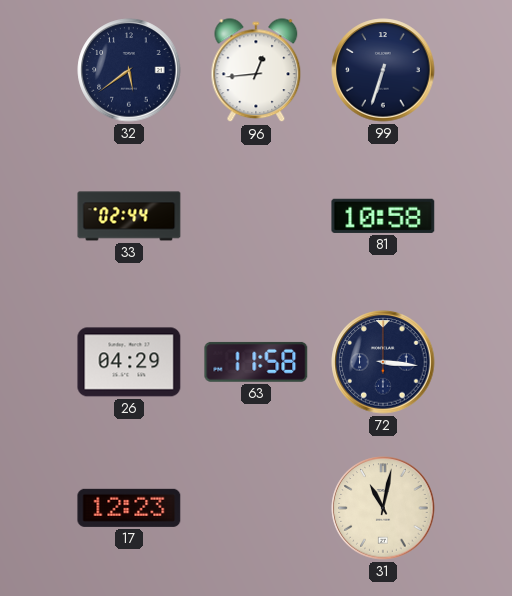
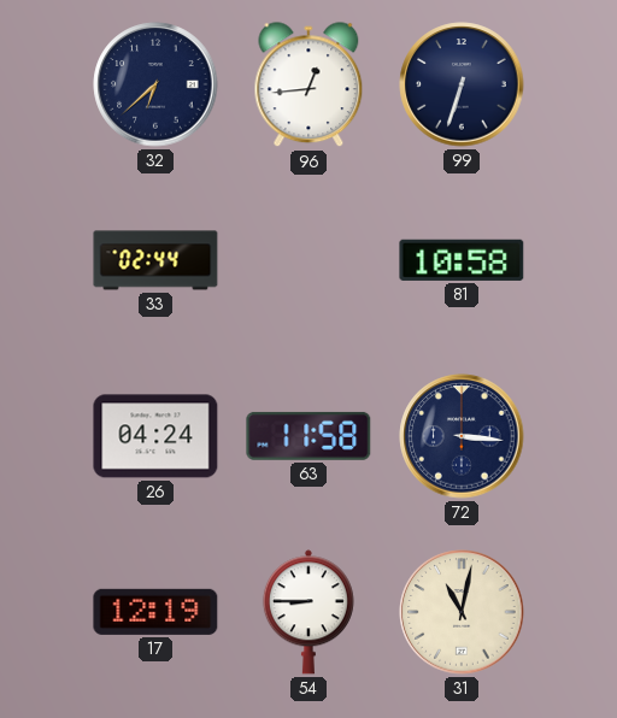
32: 5:39 -> 6:38
26: 04:29 -> 04:24
17: 12:23 -> 12:19
54: none -> 8:45
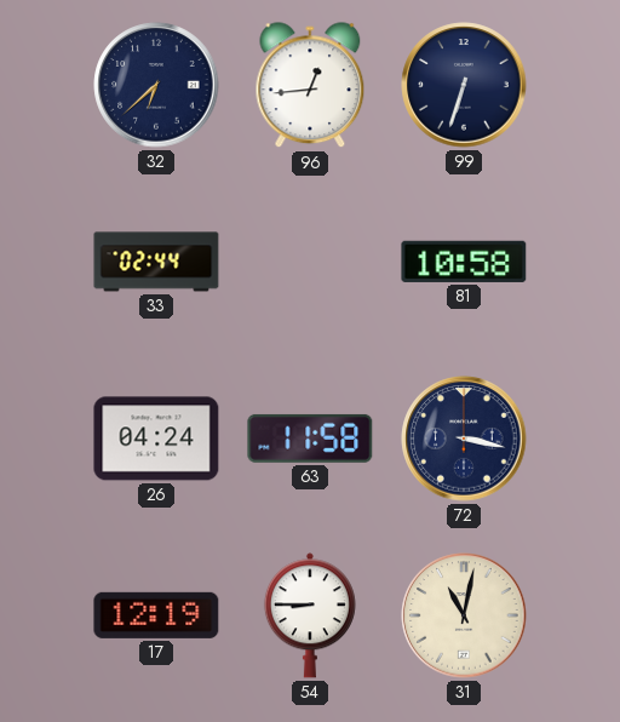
72: 3:16 -> 3:17
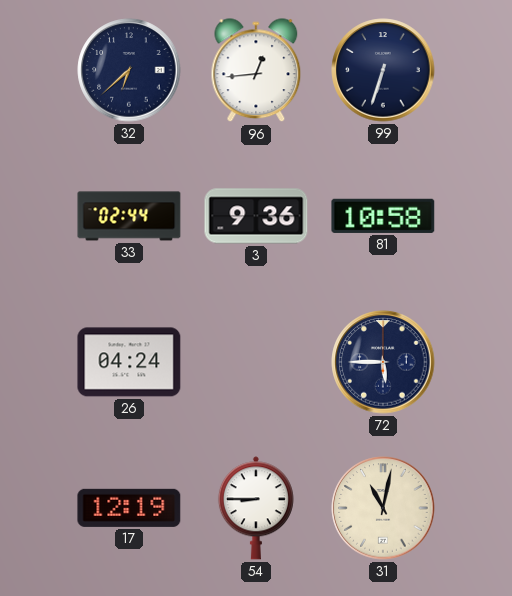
3: none -> 9:36
63: 11:58 -> none
72: 3:17 -> 5:45
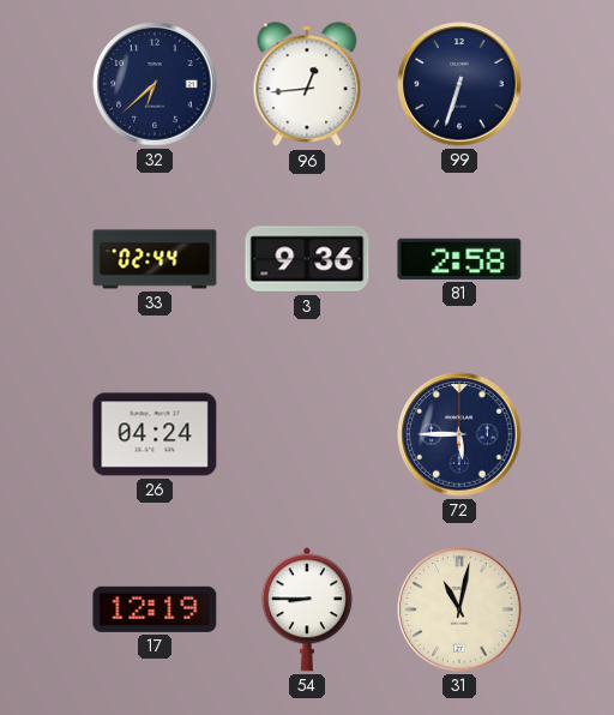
81: 10:58 -> 2:58
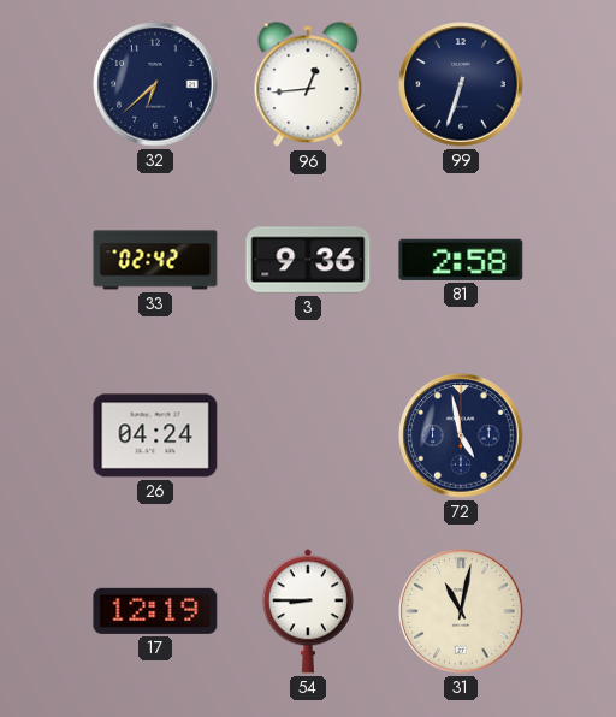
33: 02:44 -> 02:42
72: 5:45 -> 4:58
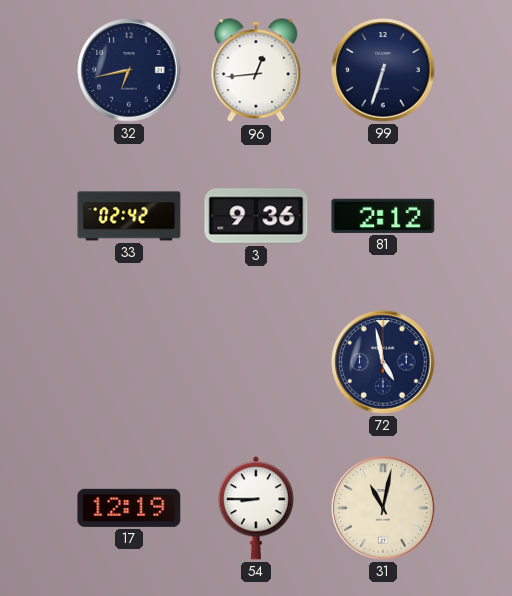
32: 6:38 -> 6:43
81: 2:58 -> 2:12
26: 04:24 -> none
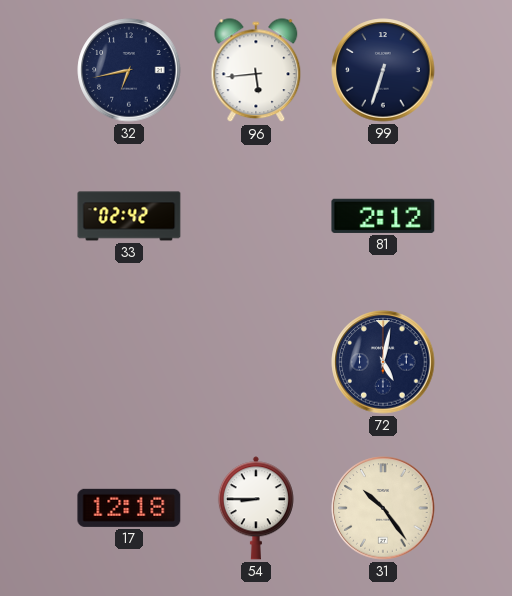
96: 12:44 -> 5:44
3: 9:36 -> none
72: 4:58 -> 5:02
17: 12:19 -> 12:18
31: 11:02 -> 10:24
